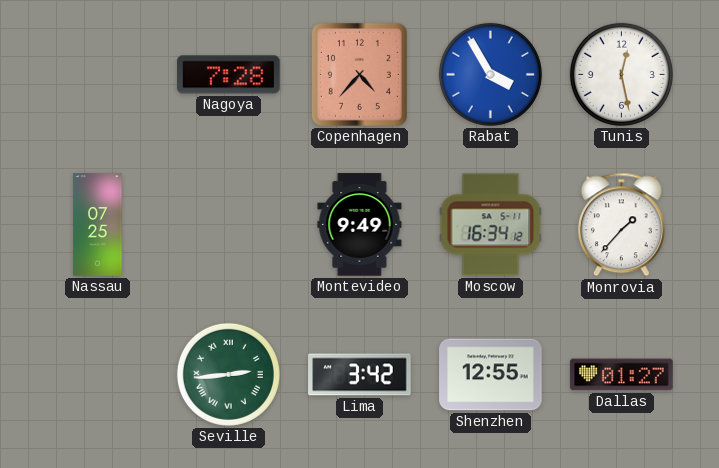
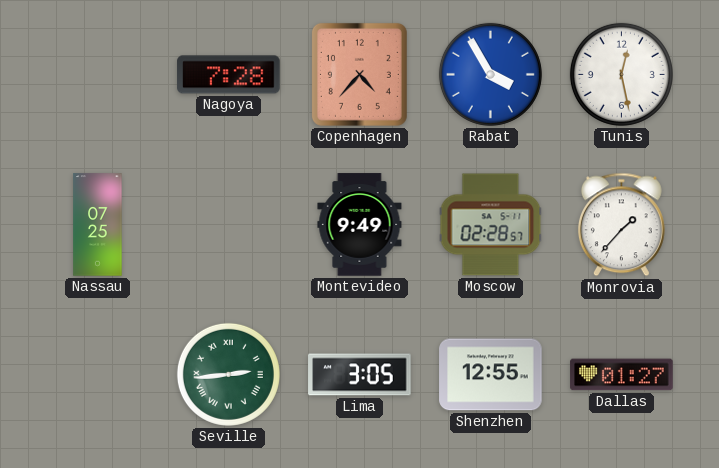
Moscow: 16:34 -> 02:28
Lima: 3:42 -> 3:05
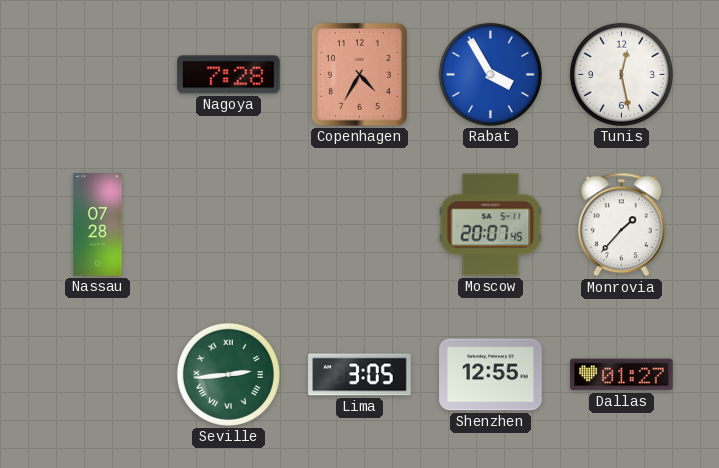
Copenhagen: 4:37 -> 4:35
Nassau: 07:25 -> 07:28
Montevideo: 9:49 -> none
Moscow: 02:28 -> 20:07
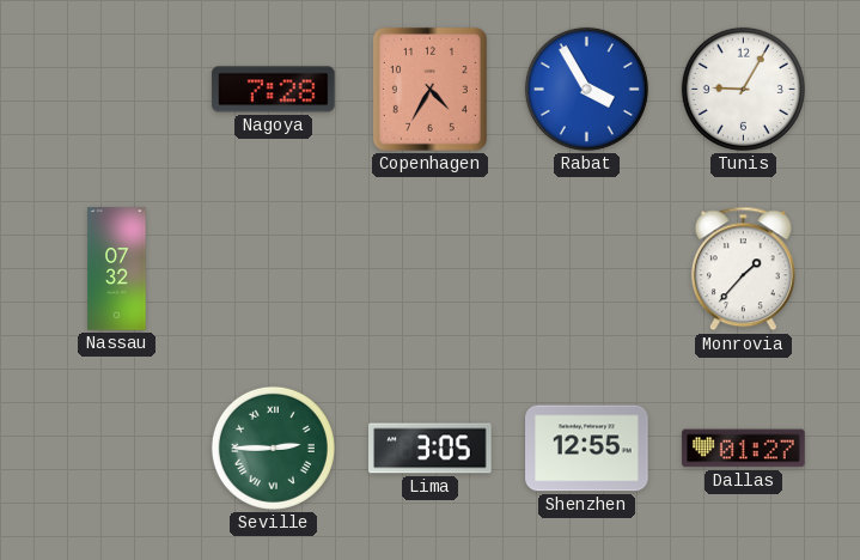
Tunis: 12:28 -> 9:05
Nassau: 07:28 -> 07:32
Moscow: 20:07 -> none
Seville: 2:44 -> 2:45
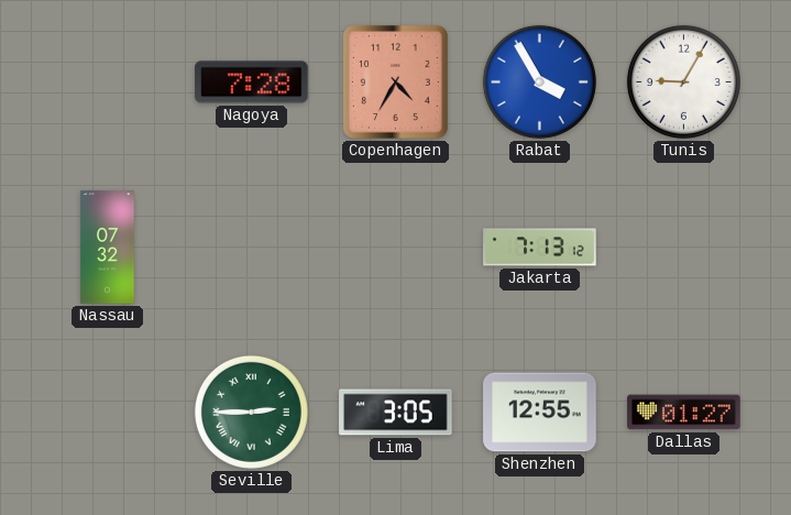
Jakarta: none -> 7:13
Monrovia: 1:37 -> none
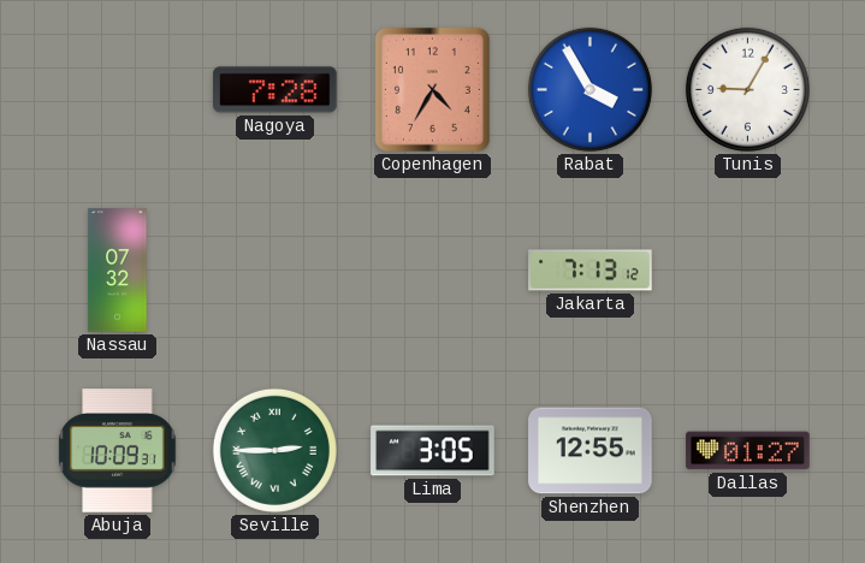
Abuja: none -> 10:09
